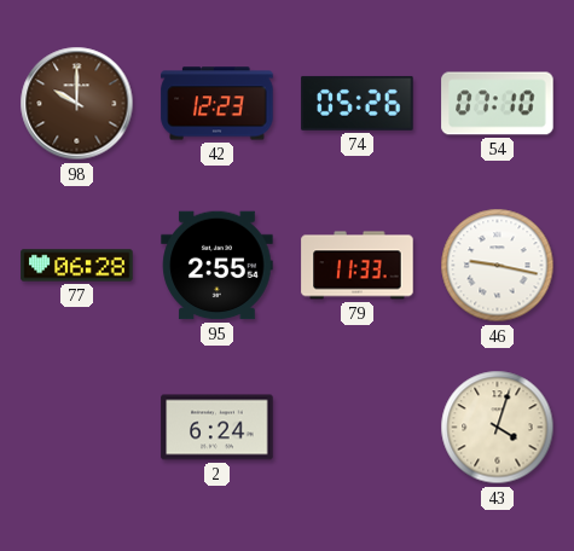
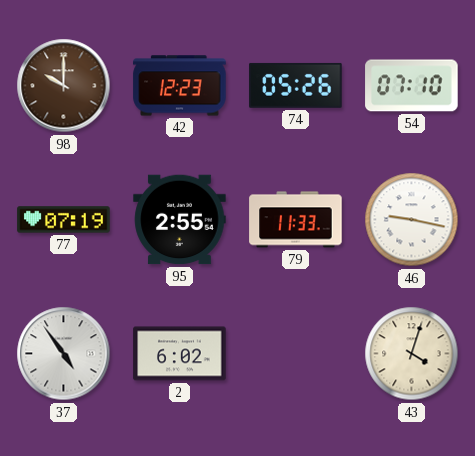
77: 06:28 -> 07:19
37: none -> 4:54
2: 6:24 -> 6:02
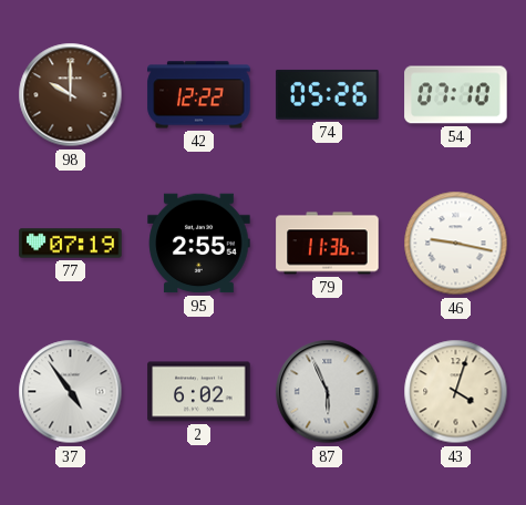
42: 12:23 -> 12:22
79: 11:33 -> 11:36
87: none -> 5:56
